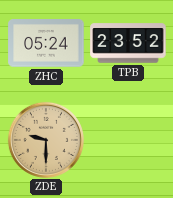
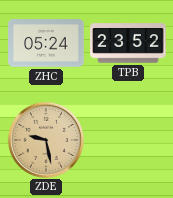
ZDE: 9:30 -> 9:28
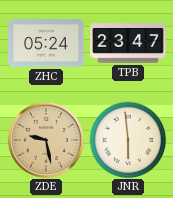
TPB: 23:52 -> 23:47
JNR: none -> 5:59
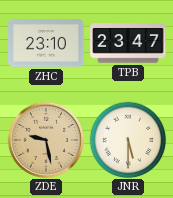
ZHC: 05:24 -> 23:10
JNR: 5:59 -> 5:30
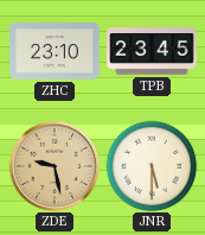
TPB: 23:47 -> 23:45
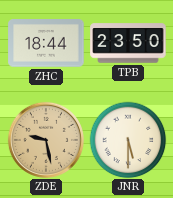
ZHC: 23:10 -> 18:44
TPB: 23:45 -> 23:50
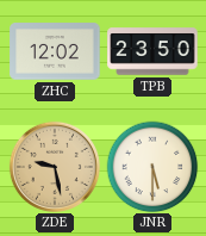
ZHC: 18:44 -> 12:02
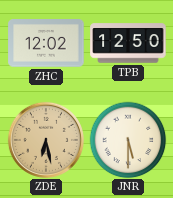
TPB: 23:50 -> 12:50
ZDE: 9:28 -> 6:28
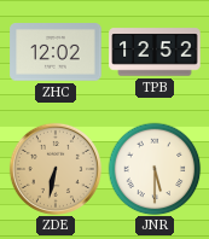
TPB: 12:50 -> 12:52
ZDE: 6:28 -> 6:32
